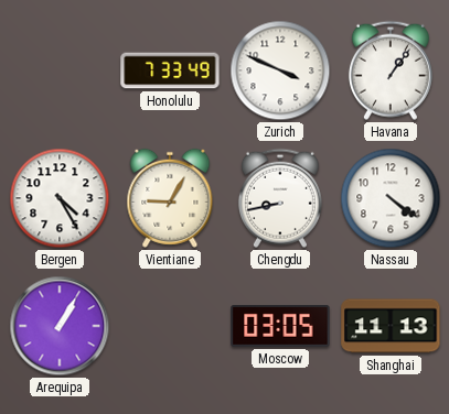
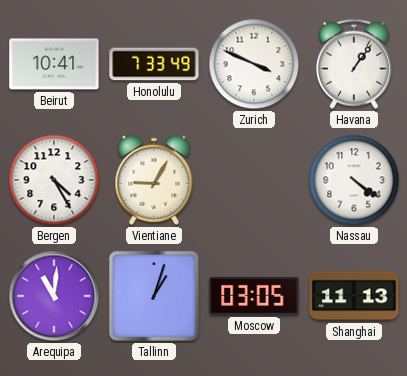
Beirut: none -> 10:41
Chengdu: 8:43 -> none
Arequipa: 1:05 -> 11:01
Tallinn: none -> 1:03
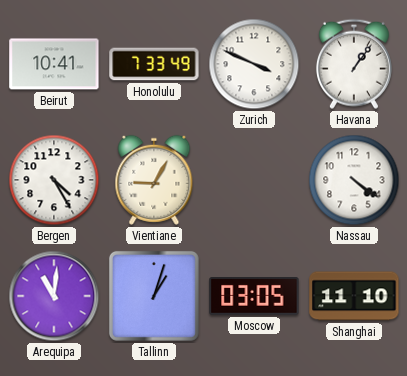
Shanghai: 11:13 -> 11:10
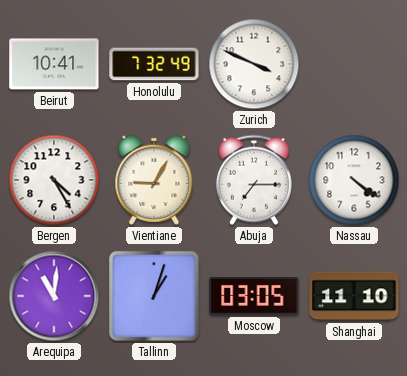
Honolulu: 7:33 -> 7:32
Havana: 1:06 -> none
Abuja: none -> 7:15
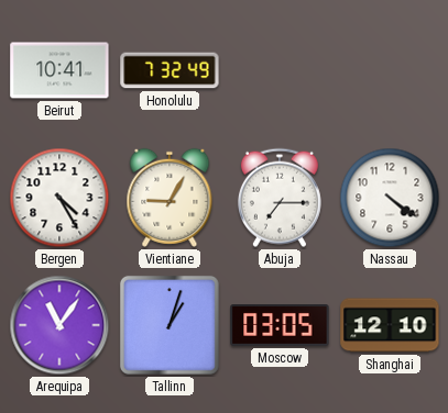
Zurich: 3:49 -> none
Arequipa: 11:01 -> 11:06
Shanghai: 11:10 -> 12:10
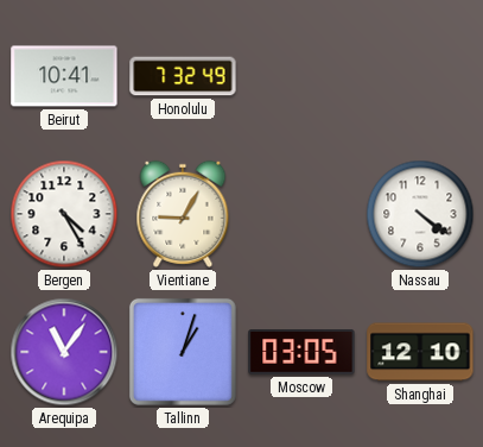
Abuja: 7:15 -> none
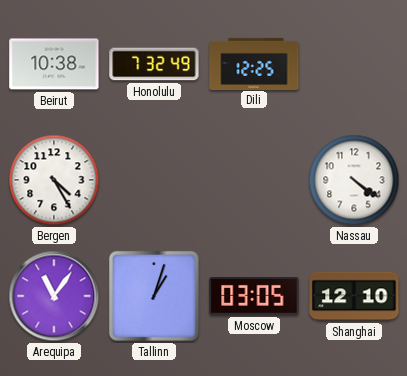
Beirut: 10:41 -> 10:38
Dili: none -> 12:25
Vientiane: 9:05 -> none
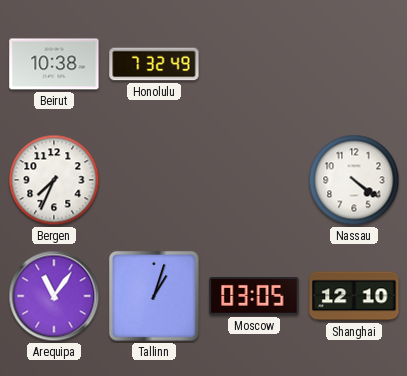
Dili: 12:25 -> none
Bergen: 4:25 -> 7:34
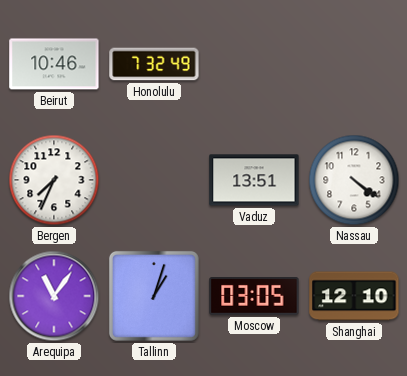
Beirut: 10:38 -> 10:46
Vaduz: none -> 13:51
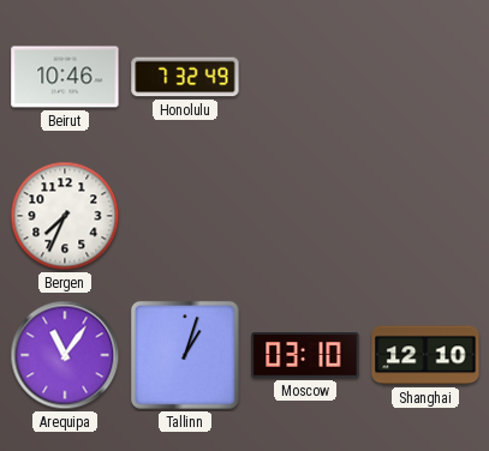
Vaduz: 13:51 -> none
Nassau: 4:21 -> none
Moscow: 03:05 -> 03:10
